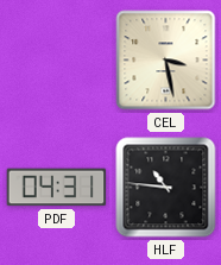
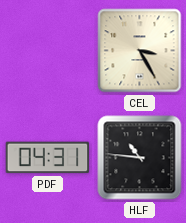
CEL: 3:28 -> 3:25
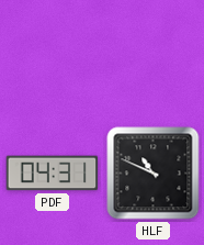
CEL: 3:25 -> none
HLF: 10:46 -> 10:49
